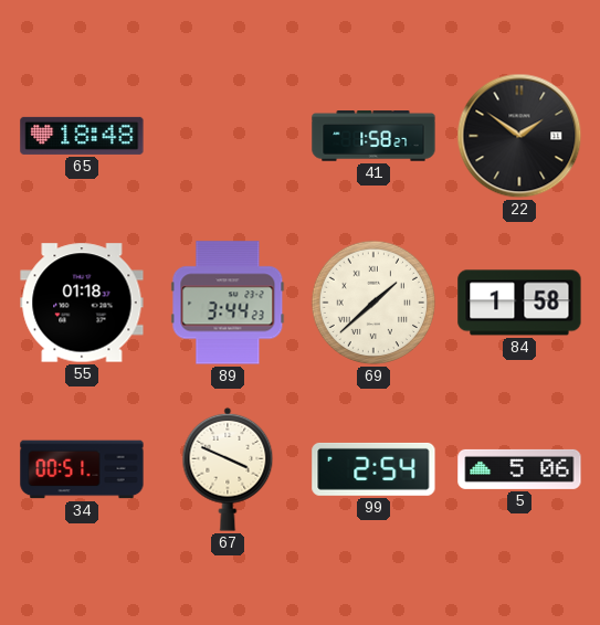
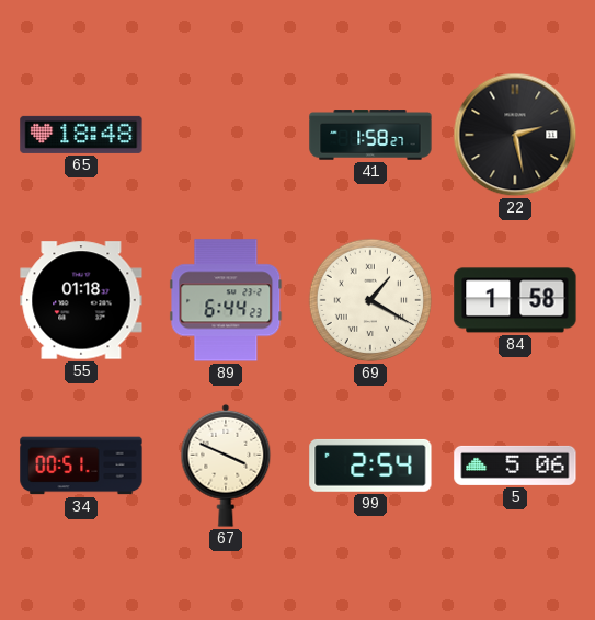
22: 1:51 -> 2:28
89: 3:44 -> 6:44
69: 1:38 -> 1:20
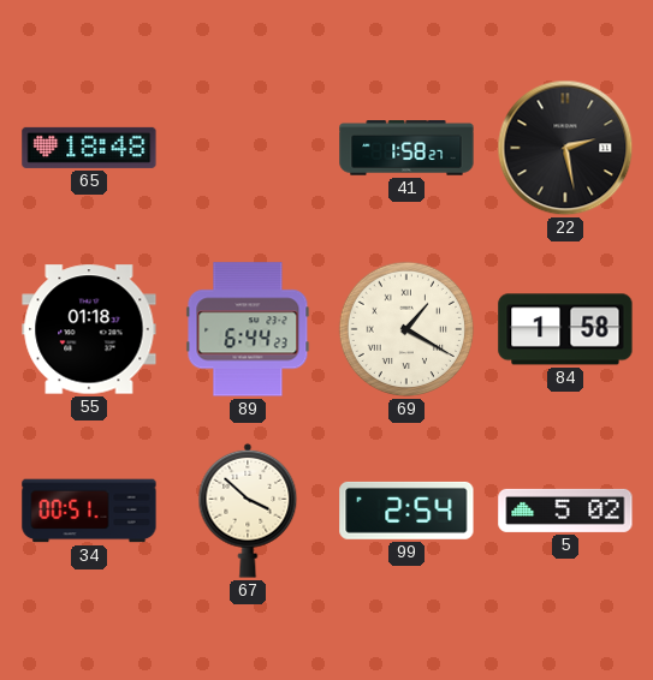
67: 3:49 -> 3:52
5: 5:06 -> 5:02
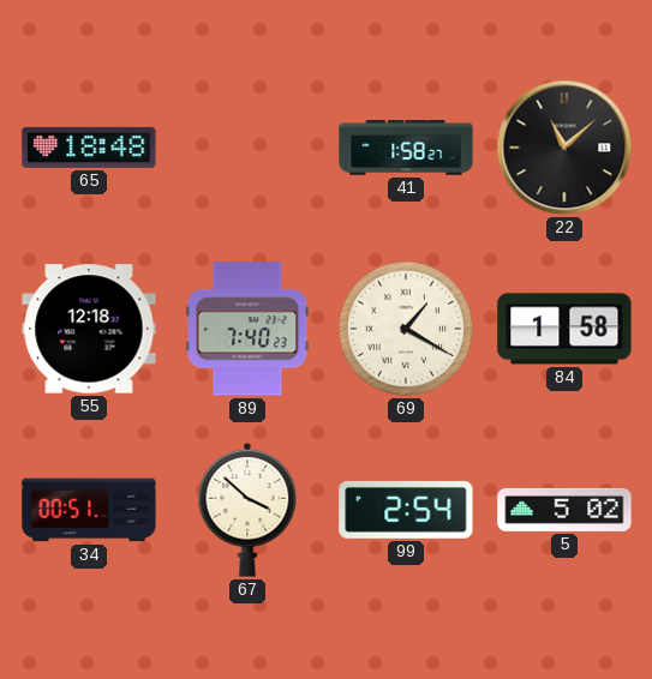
22: 2:28 -> 11:08
55: 01:18 -> 12:18
89: 6:44 -> 7:40
